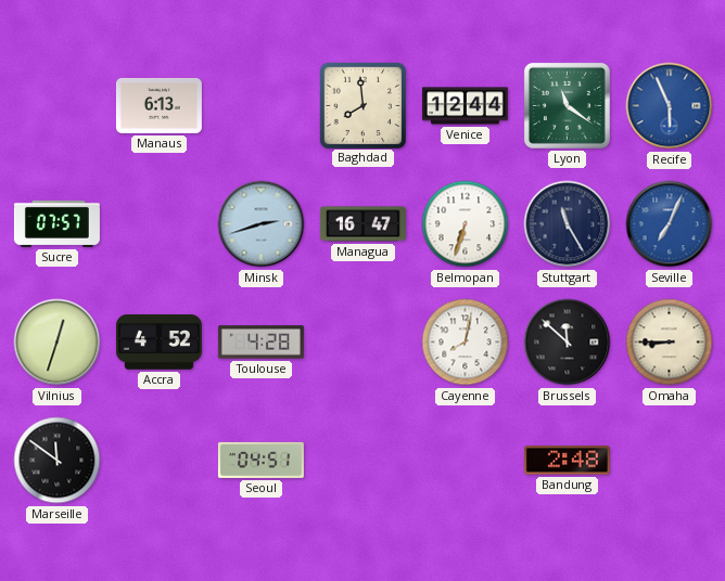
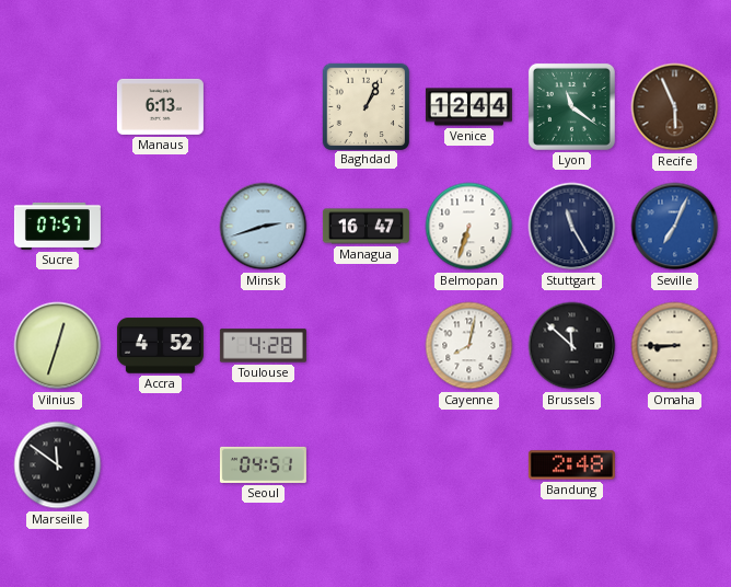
Baghdad: 7:59 -> 1:04
Recife dial: blue -> brown
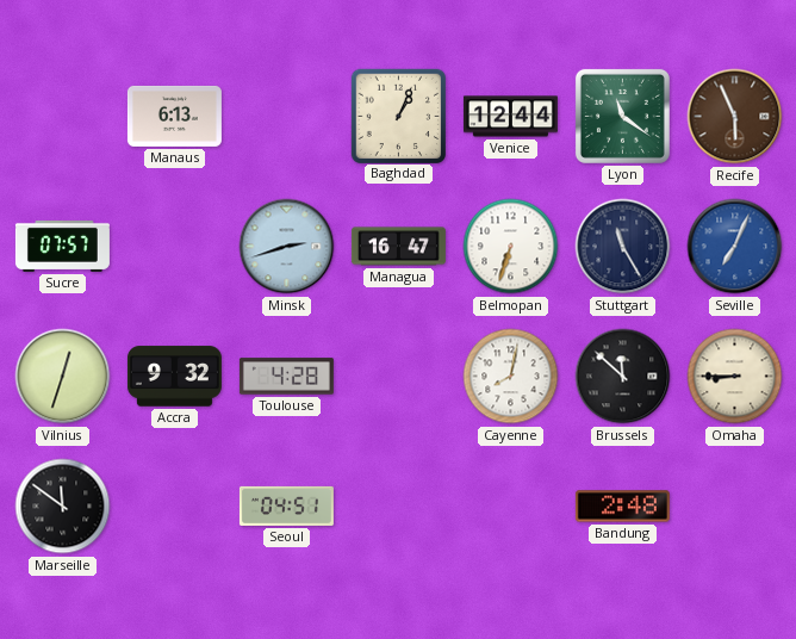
Accra: 4:52 -> 9:32
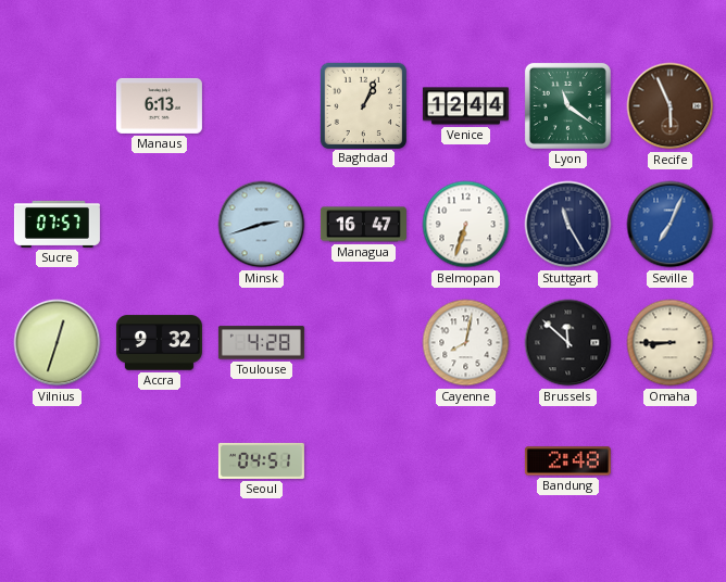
Marseille: 11:51 -> none
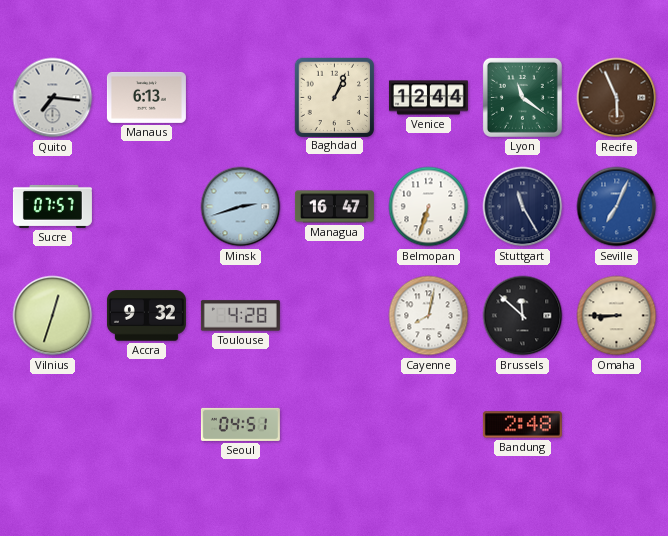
Quito: none -> 7:16
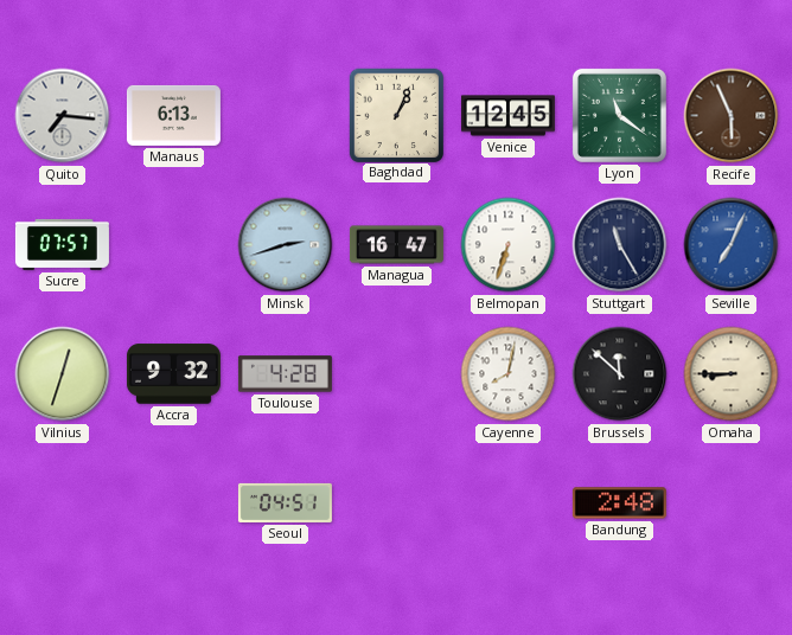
Venice: 12:44 -> 12:45
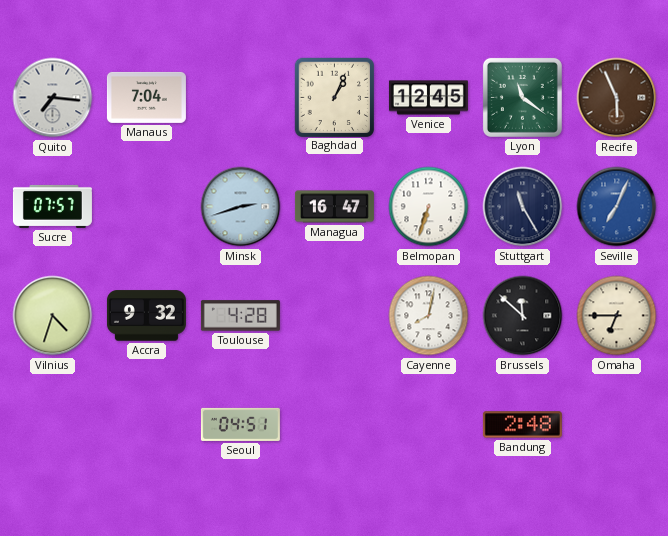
Manaus: 6:13 -> 7:04
Vilnius: 12:33 -> 4:33
Omaha: 8:45 -> 6:45
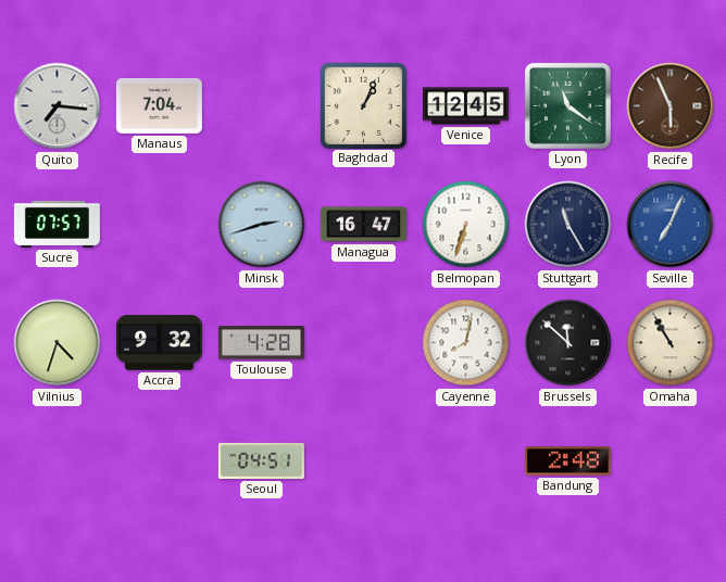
Omaha: 6:45 -> 10:55
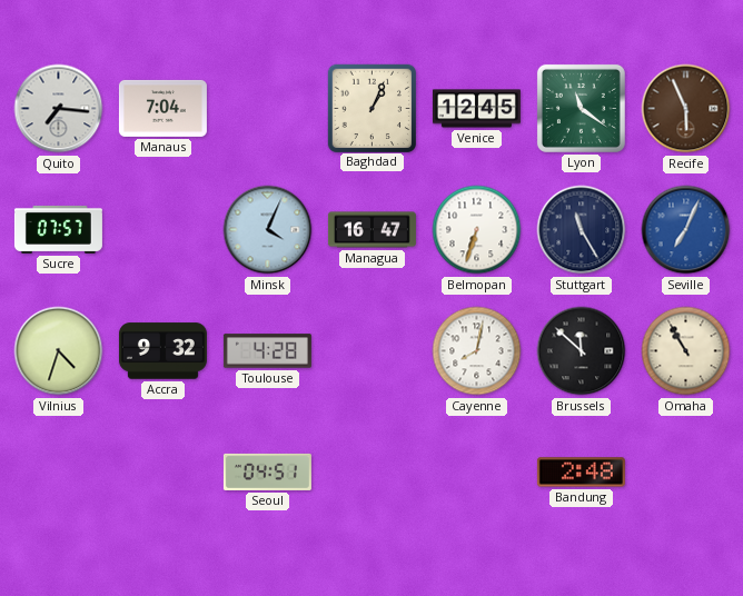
Minsk: 2:42 -> 4:04
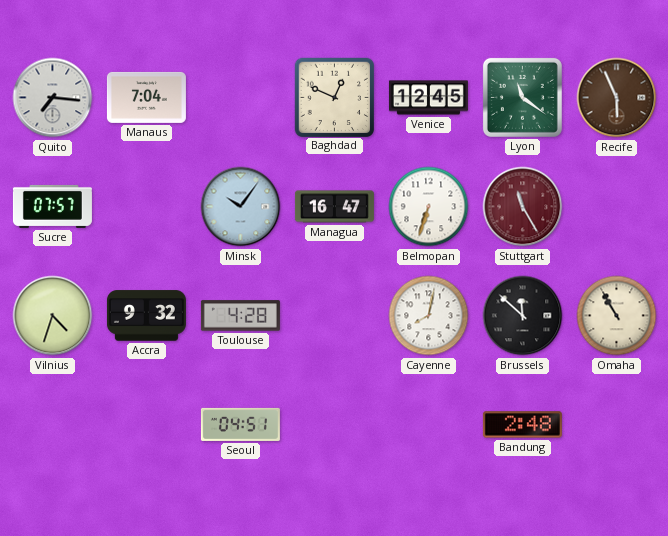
Baghdad: 1:04 -> 12:49
Minsk: 4:04 -> 10:06
Stuttgart dial: navy -> burgundy
Seville: 7:04 -> none
